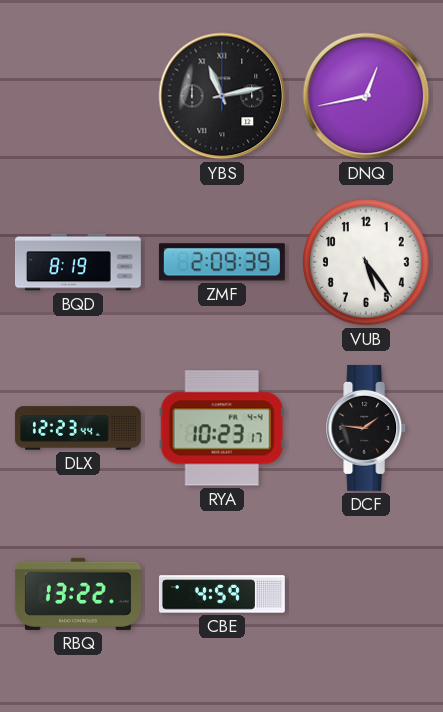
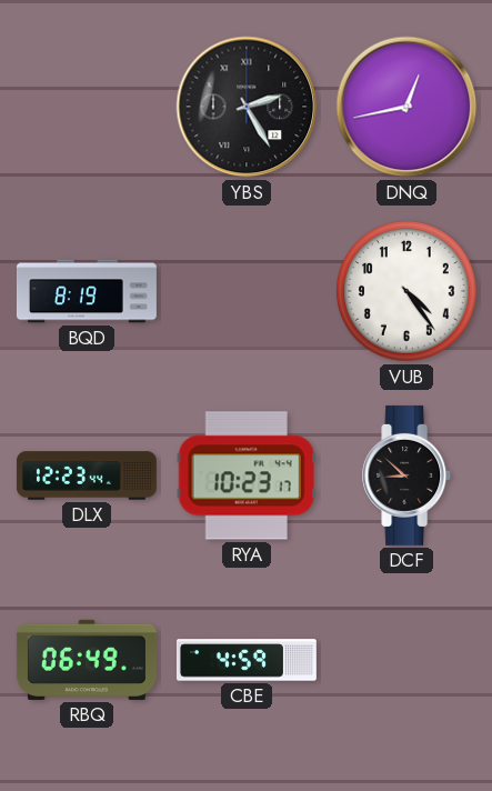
YBS: 11:13 -> 2:25
ZMF: 2:09 -> none
VUB: 5:24 -> 4:24
DCF: 1:46 -> 8:52
RBQ: 13:22 -> 06:49
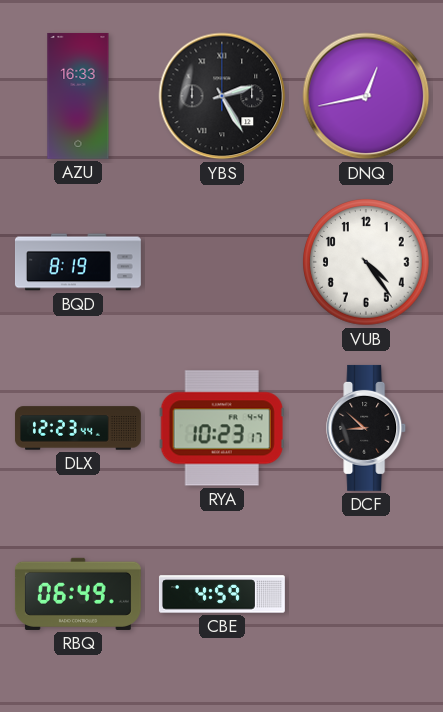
AZU: none -> 16:33
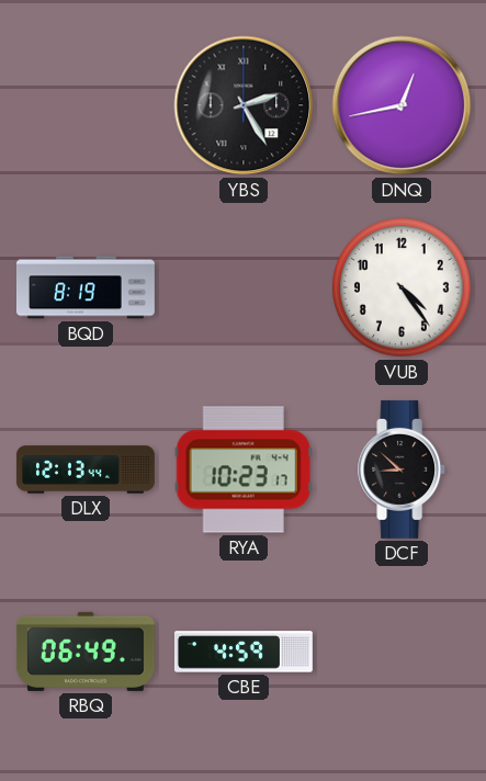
AZU: 16:33 -> none
DLX: 12:23 -> 12:13
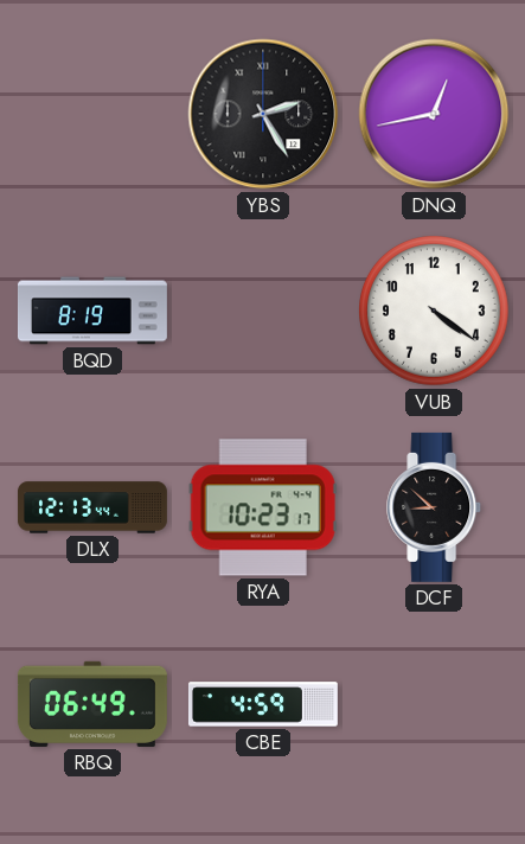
VUB: 4:24 -> 4:21
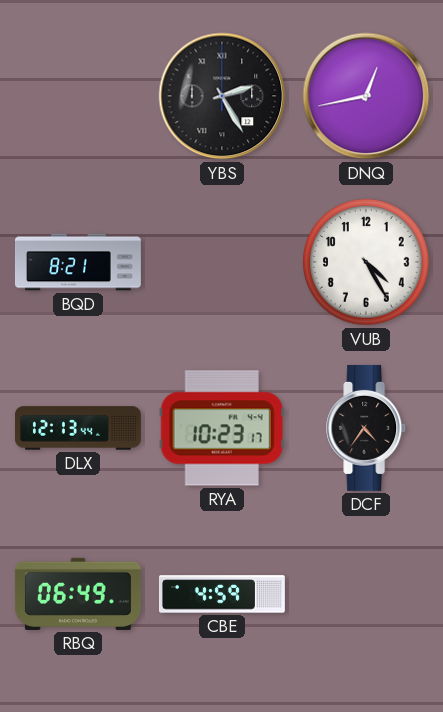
BQD: 8:19 -> 8:21
VUB: 4:21 -> 4:25
DCF: 8:52 -> 4:36
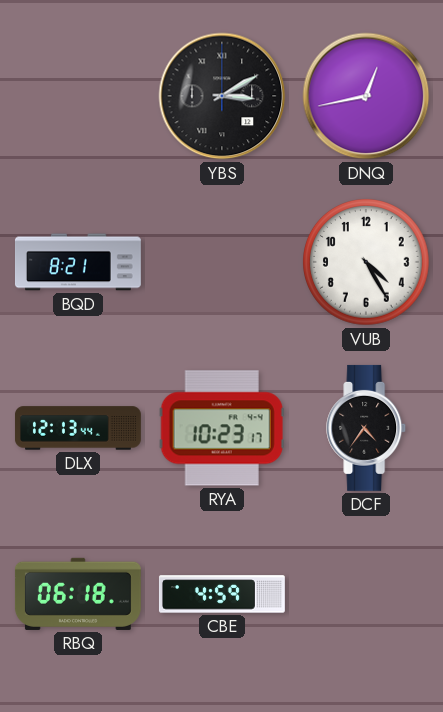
YBS: 2:25 -> 3:10
RBQ: 06:49 -> 06:18
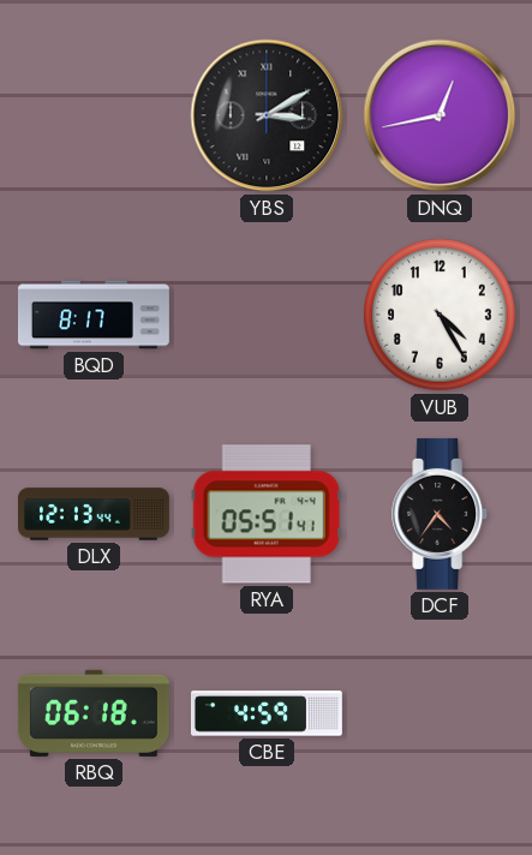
BQD: 8:21 -> 8:17
RYA: 10:23 -> 05:51
